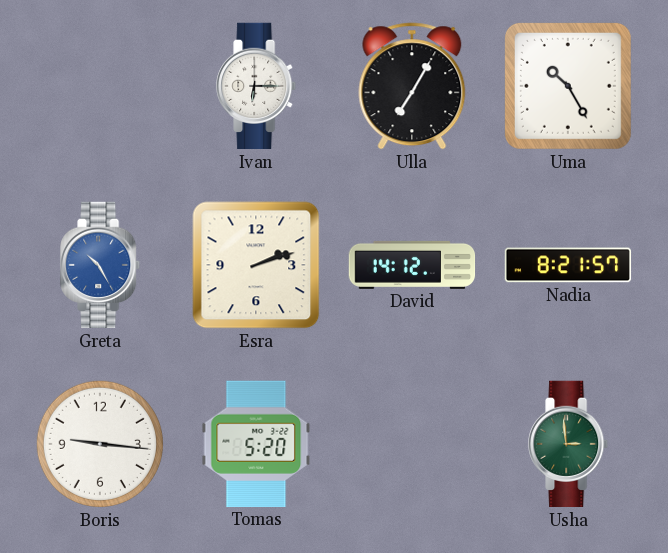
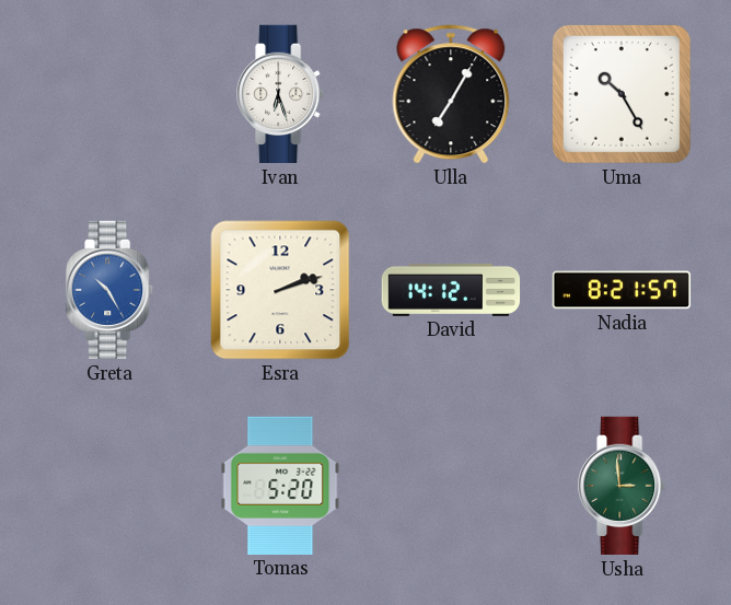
Ivan: 6:15 -> 6:27
Boris: 9:16 -> none
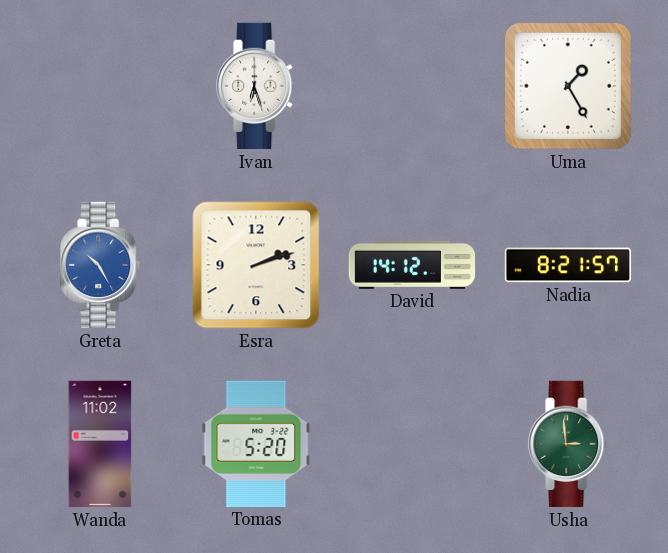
Ulla: 7:05 -> none
Uma: 10:25 -> 1:25
Wanda: none -> 11:02
